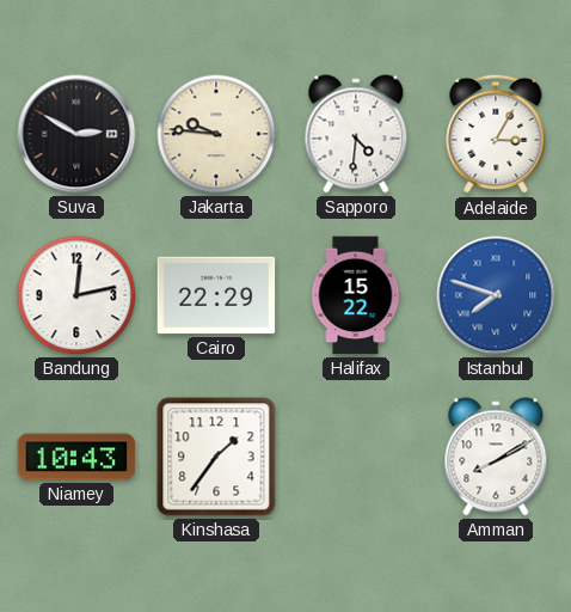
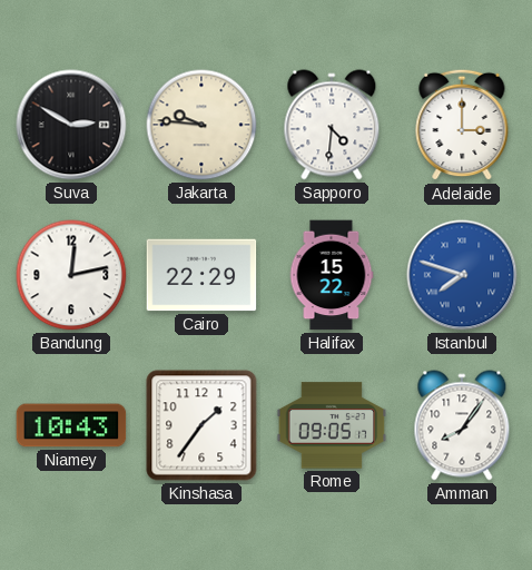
Adelaide: 3:05 -> 3:00
Rome: none -> 09:05
Amman: 8:10 -> 8:06
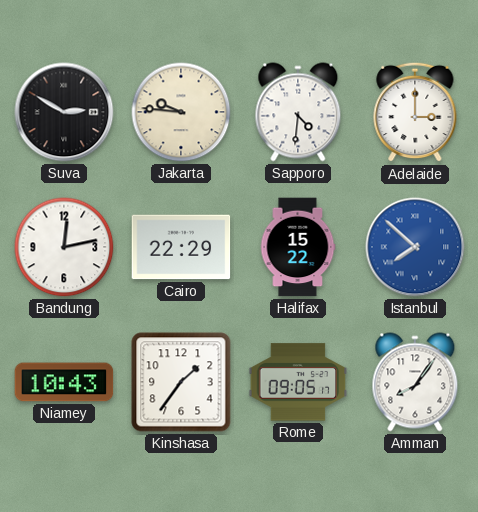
Istanbul: 7:48 -> 7:52
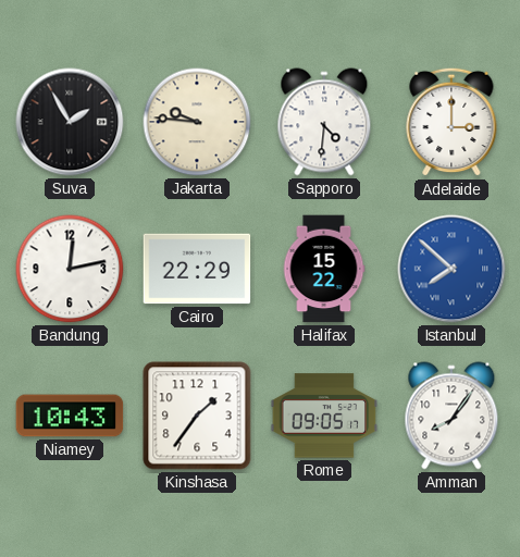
Suva: 2:50 -> 1:55
